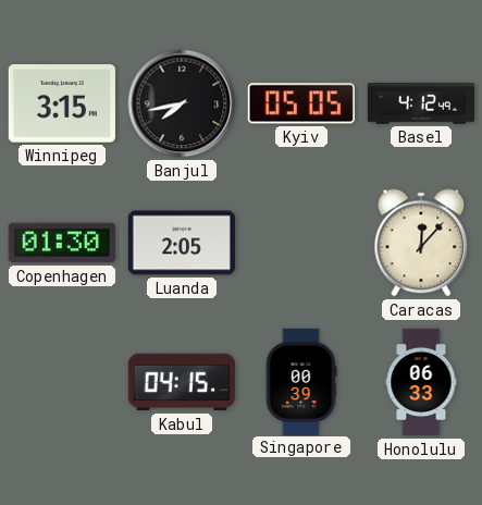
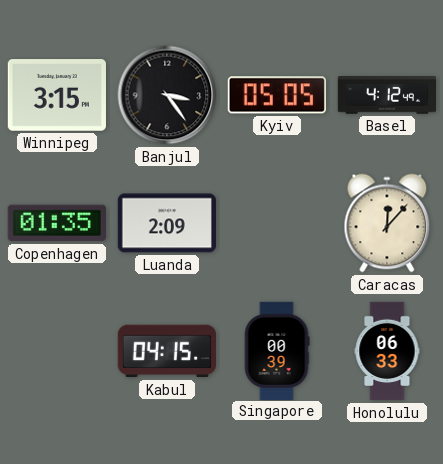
Banjul: 7:43 -> 3:24
Copenhagen: 01:30 -> 01:35
Luanda: 2:05 -> 2:09
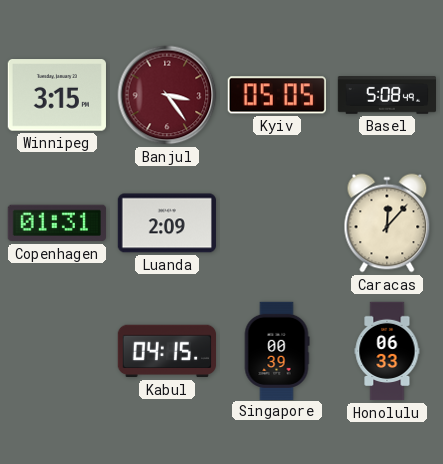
Banjul dial: black -> burgundy
Basel: 4:12 -> 5:08
Copenhagen: 01:35 -> 01:31
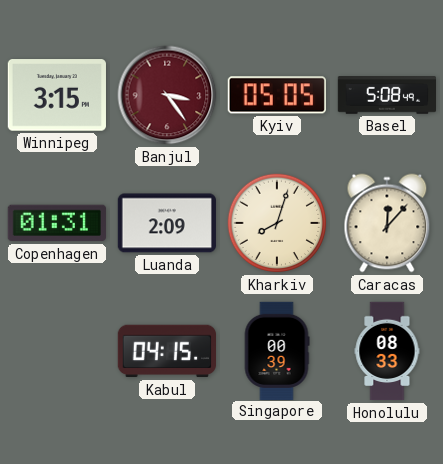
Kharkiv: none -> 8:03
Honolulu: 06:33 -> 08:33
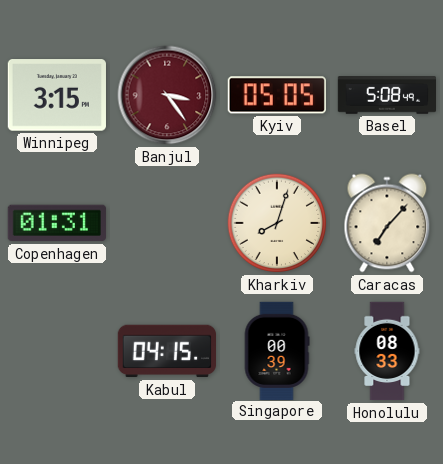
Luanda: 2:09 -> none
Caracas: 12:07 -> 7:07
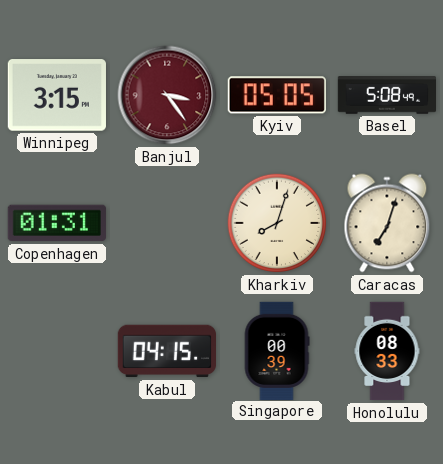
Caracas: 7:07 -> 7:03
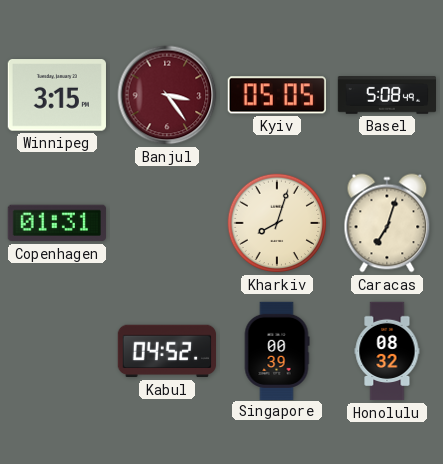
Kabul: 04:15 -> 04:52
Honolulu: 08:33 -> 08:32
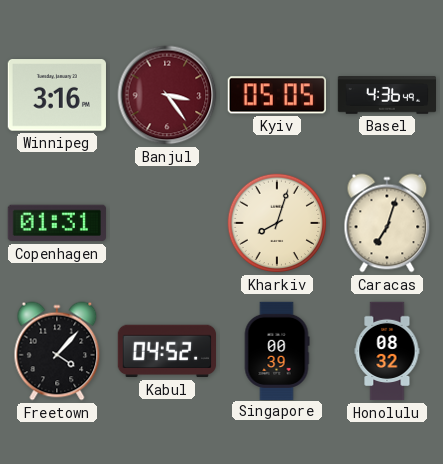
Winnipeg: 3:15 -> 3:16
Basel: 5:08 -> 4:36
Freetown: none -> 4:07
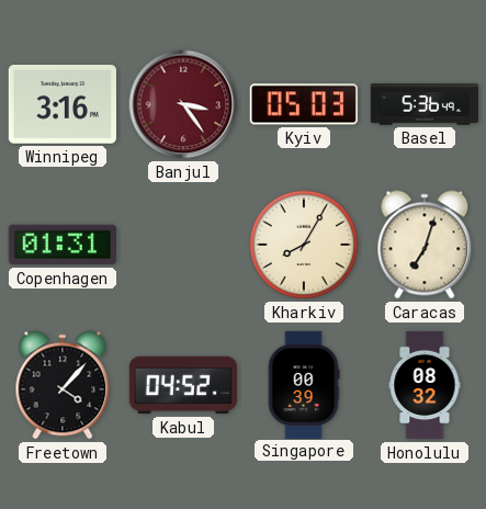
Kyiv: 05:05 -> 05:03
Basel: 4:36 -> 5:36
Kharkiv: 8:03 -> 8:05
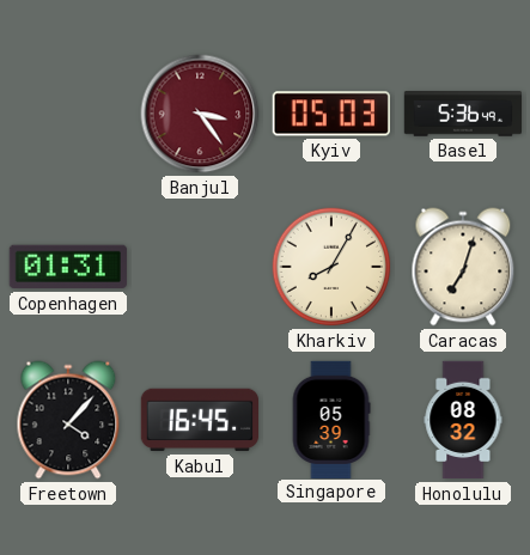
Winnipeg: 3:16 -> none
Kabul: 04:52 -> 16:45
Singapore: 00:39 -> 05:39
